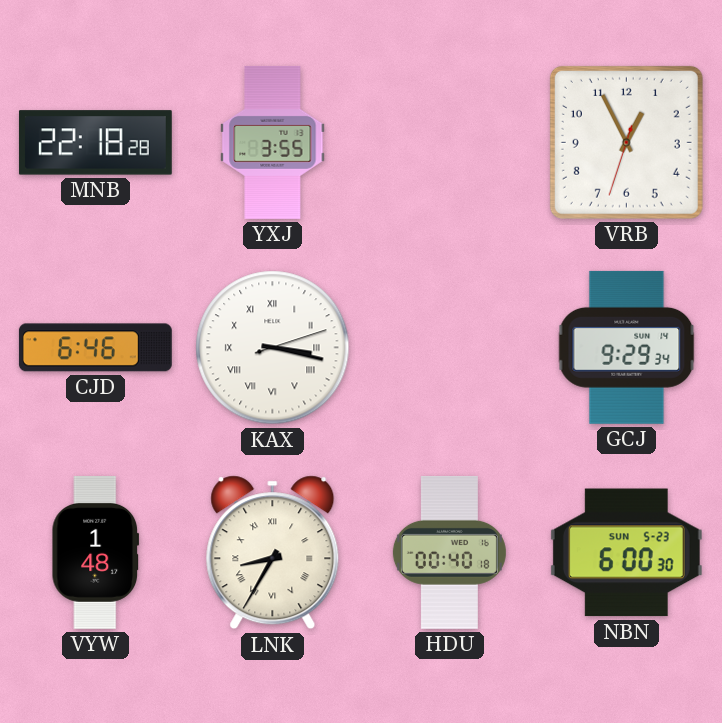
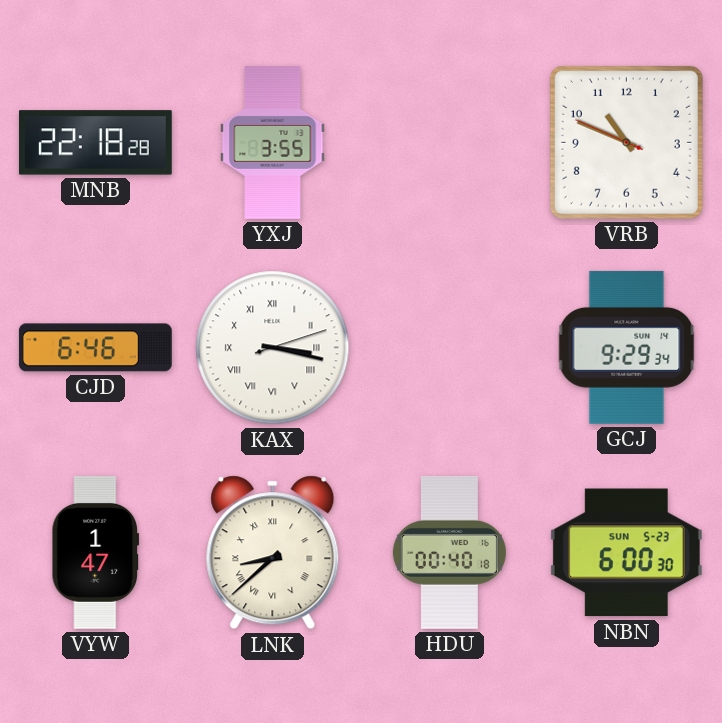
VRB: 12:55 -> 10:48
VYW: 1:48 -> 1:47
LNK: 8:35 -> 8:38
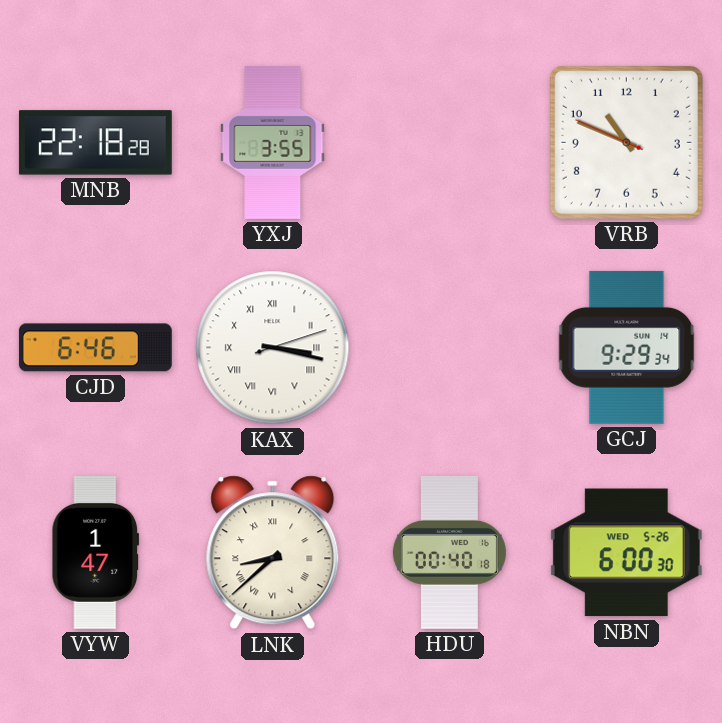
NBN date: SUN 5-23 -> WED 5-26
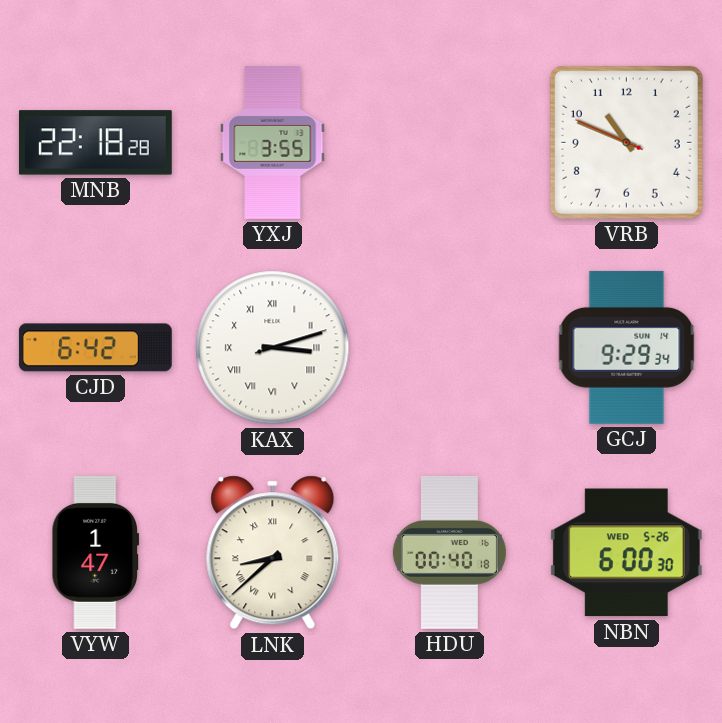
CJD: 6:46 -> 6:42
KAX: 3:17 -> 3:12
